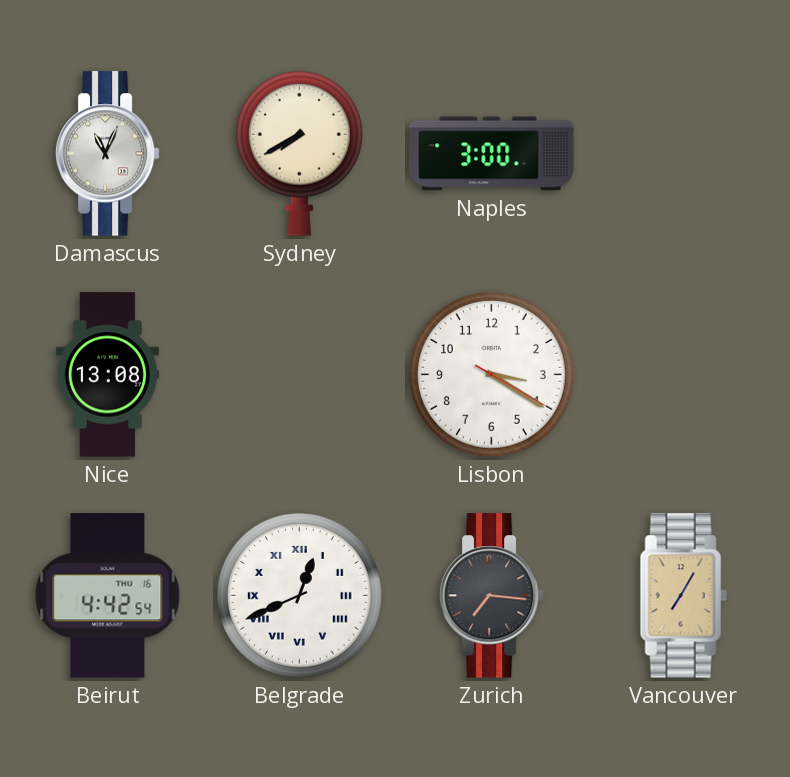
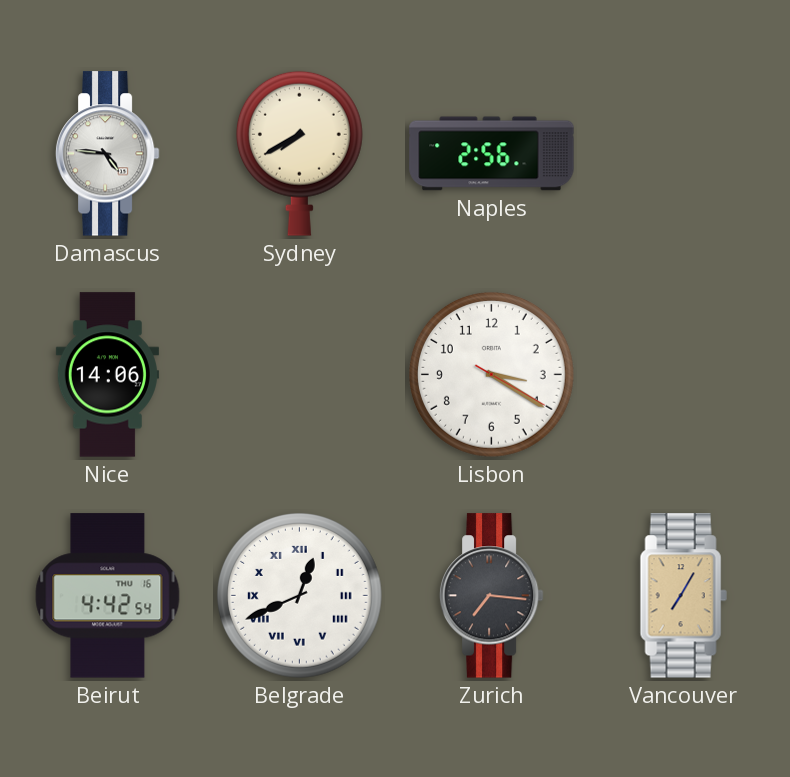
Damascus: 11:04 -> 4:46
Naples: 3:00 -> 2:56
Nice: 13:08 -> 14:06
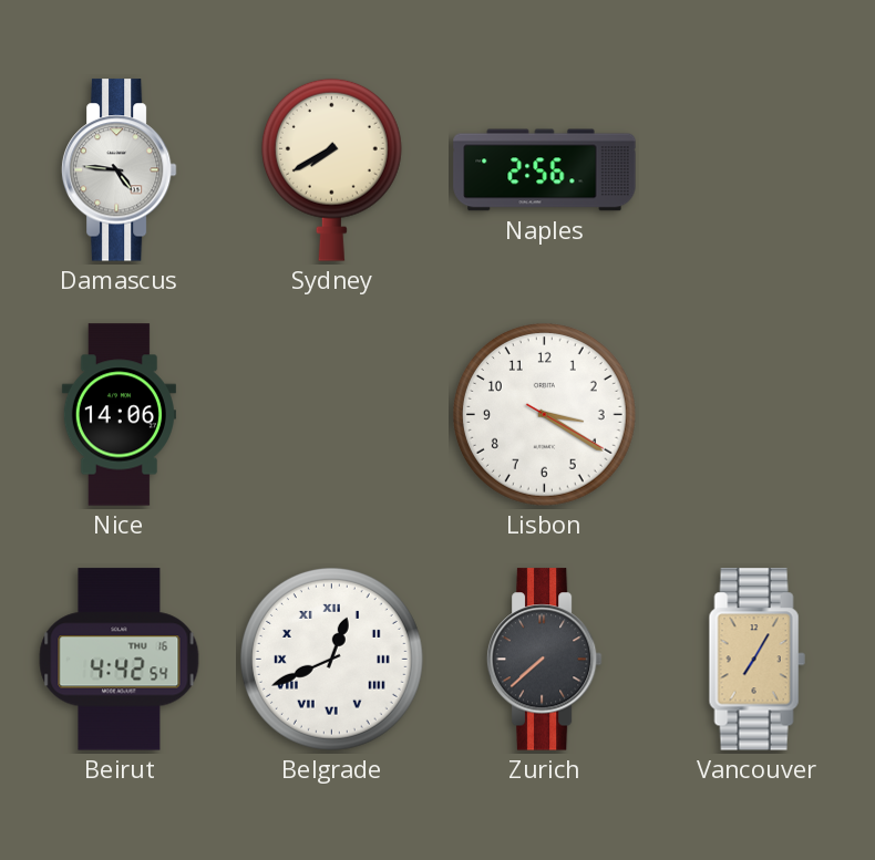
Zurich: 7:16 -> 7:38
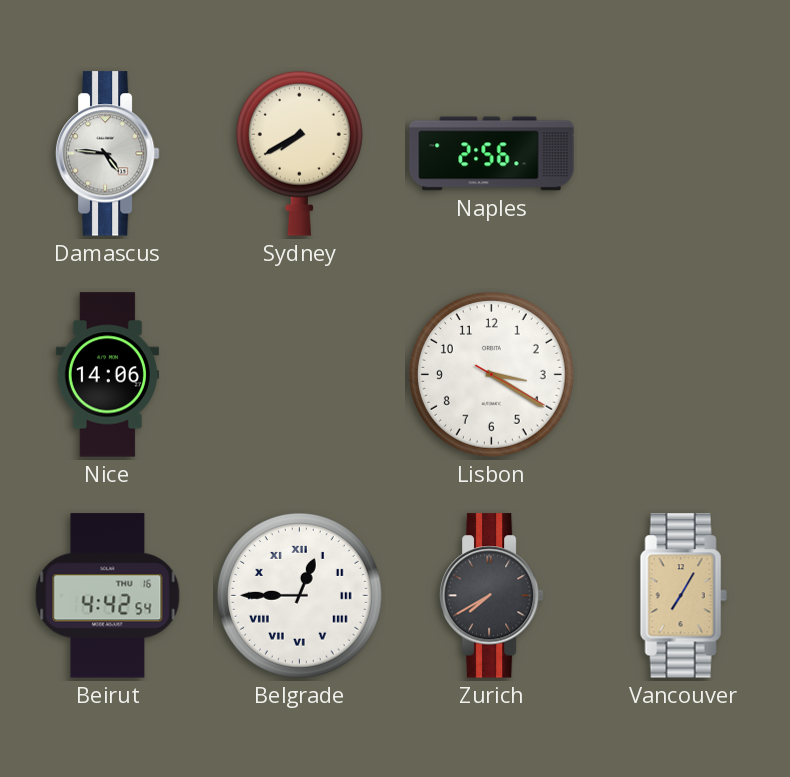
Belgrade: 12:41 -> 12:45
Zurich: 7:38 -> 7:40
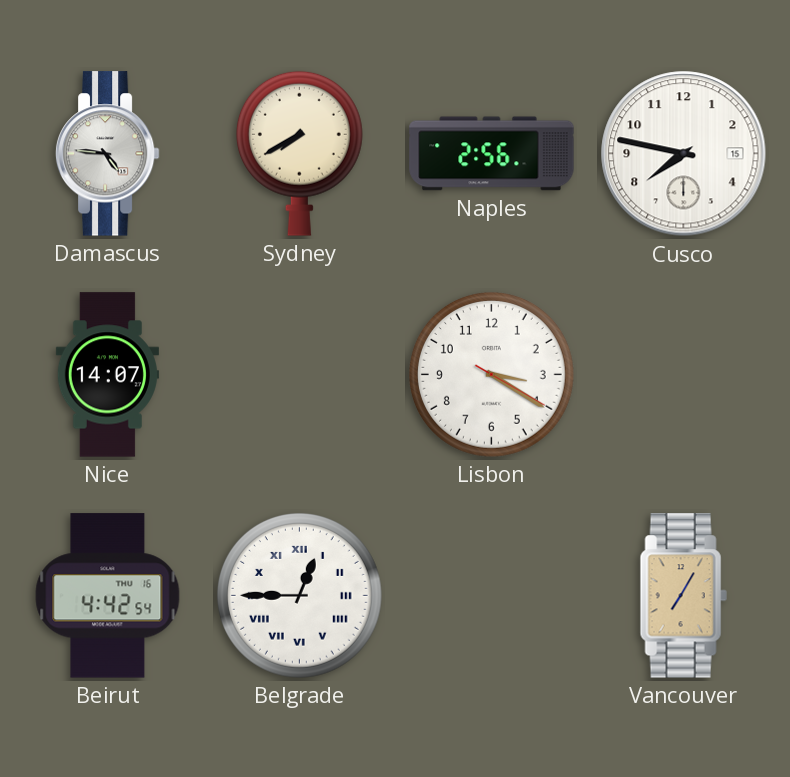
Cusco: none -> 7:47
Nice: 14:06 -> 14:07
Zurich: 7:40 -> none
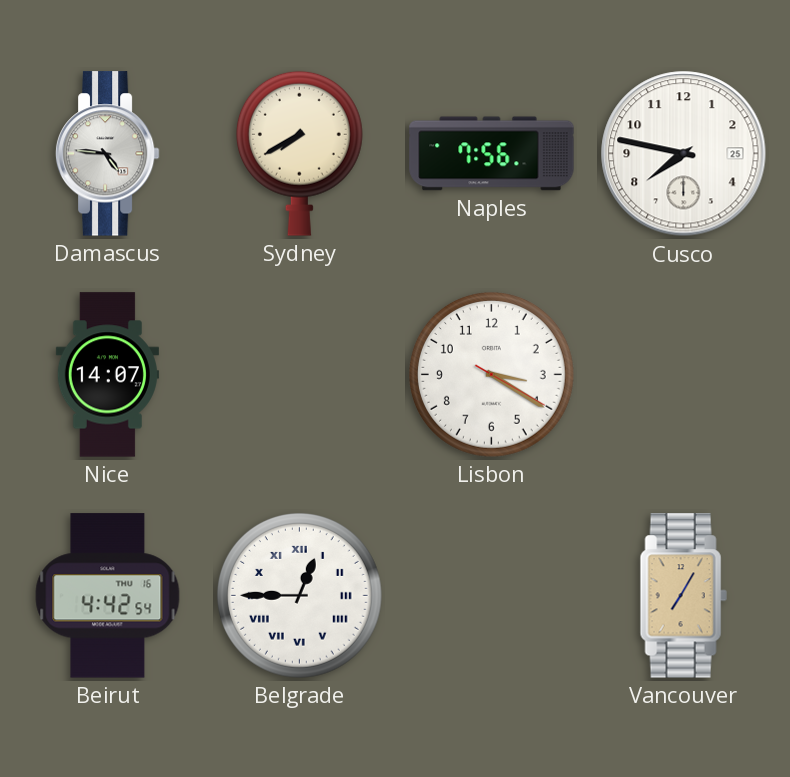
Naples: 2:56 -> 7:56
Cusco date: 15 -> 25
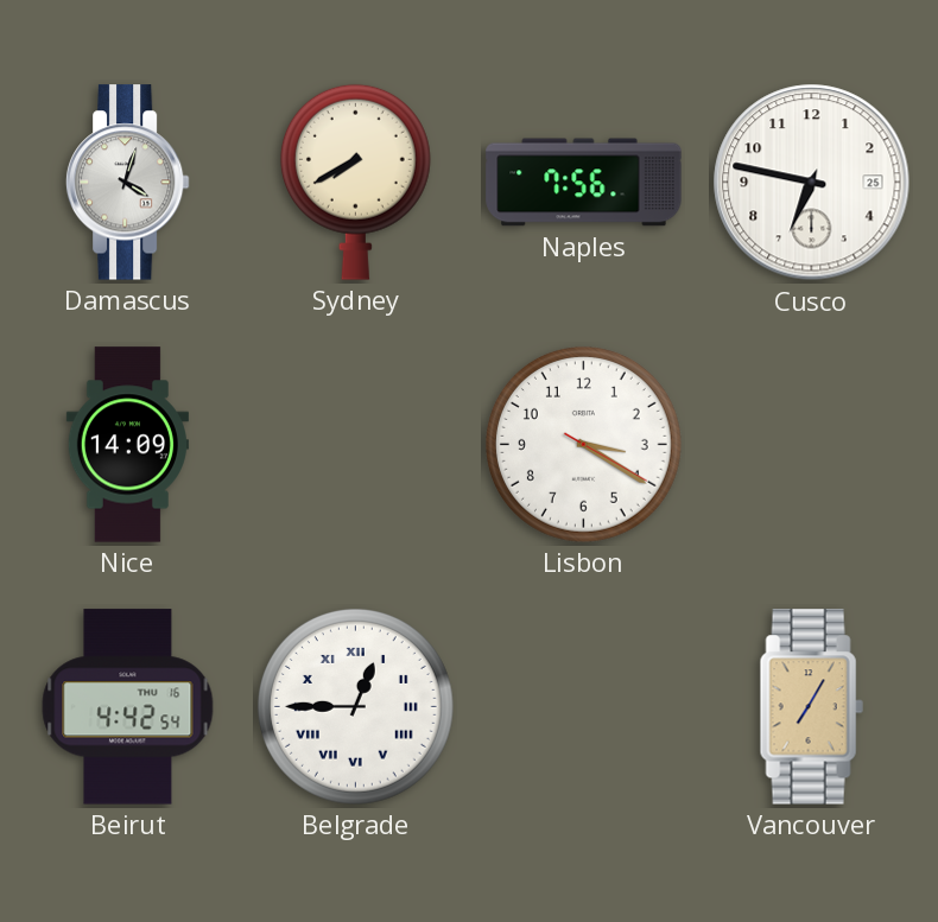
Damascus: 4:46 -> 4:03
Cusco: 7:47 -> 6:47
Nice: 14:07 -> 14:09
